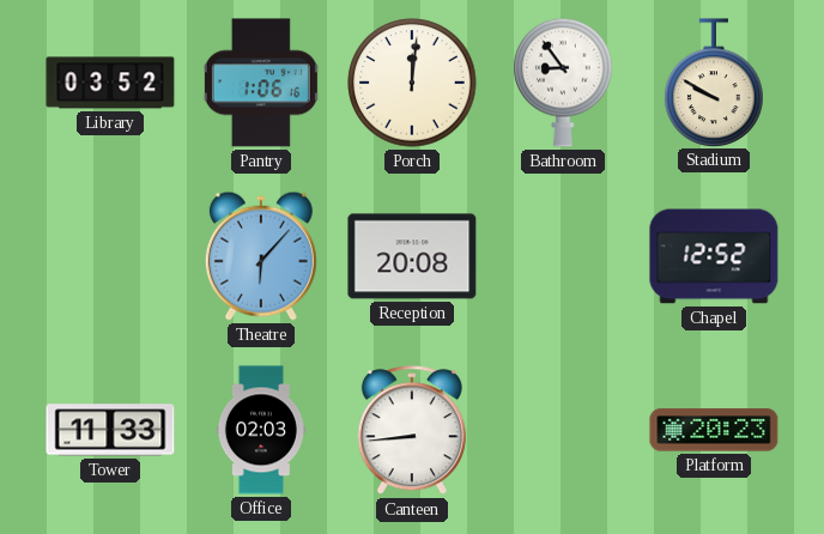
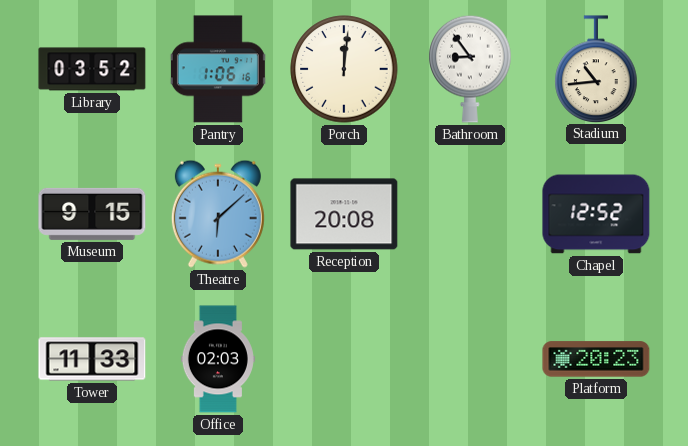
Stadium: 9:50 -> 10:44
Museum: none -> 9:15
Theatre: 6:07 -> 6:08
Canteen: 8:44 -> none
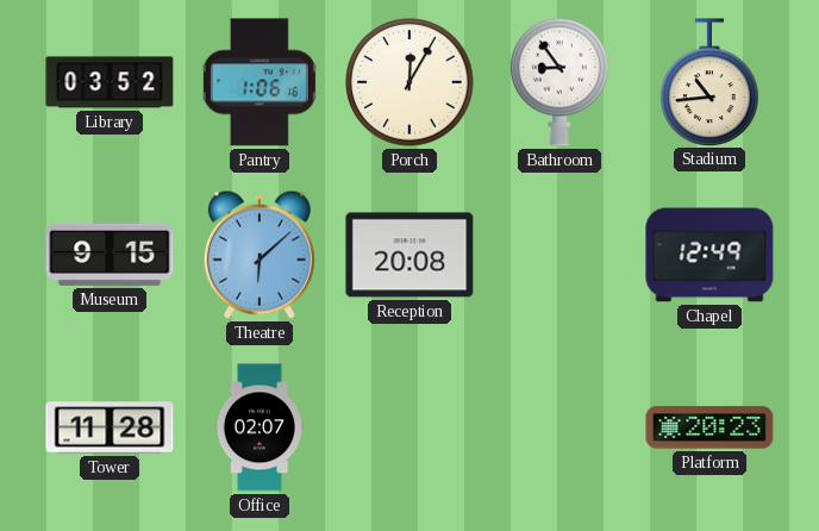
Porch: 12:01 -> 12:05
Chapel: 12:52 -> 12:49
Tower: 11:33 -> 11:28
Office: 02:03 -> 02:07
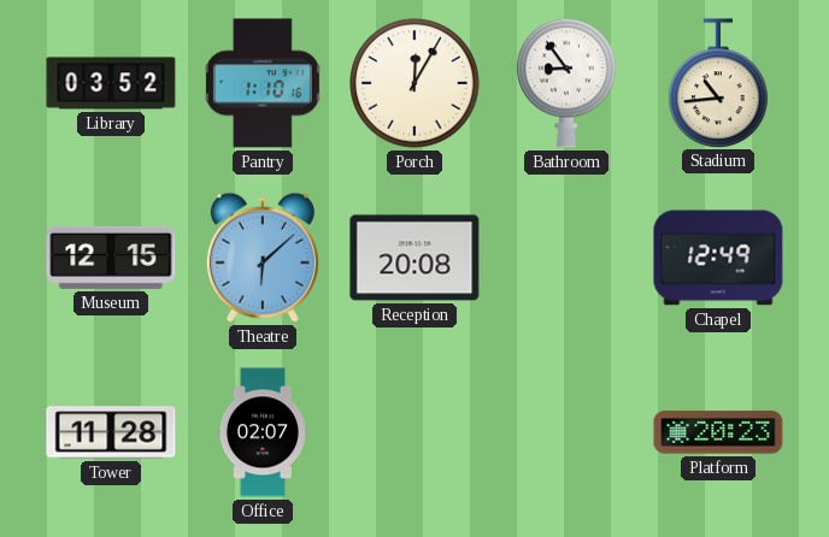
Pantry: 1:06 -> 1:10
Museum: 9:15 -> 12:15
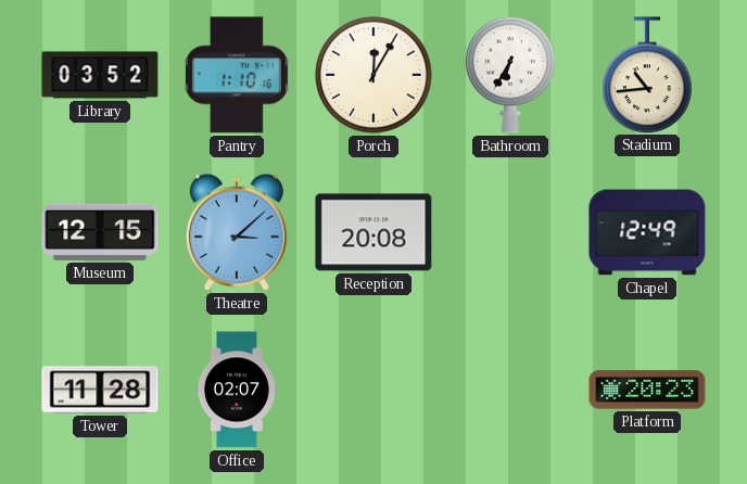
Bathroom: 8:54 -> 6:35
Theatre: 6:08 -> 3:08
